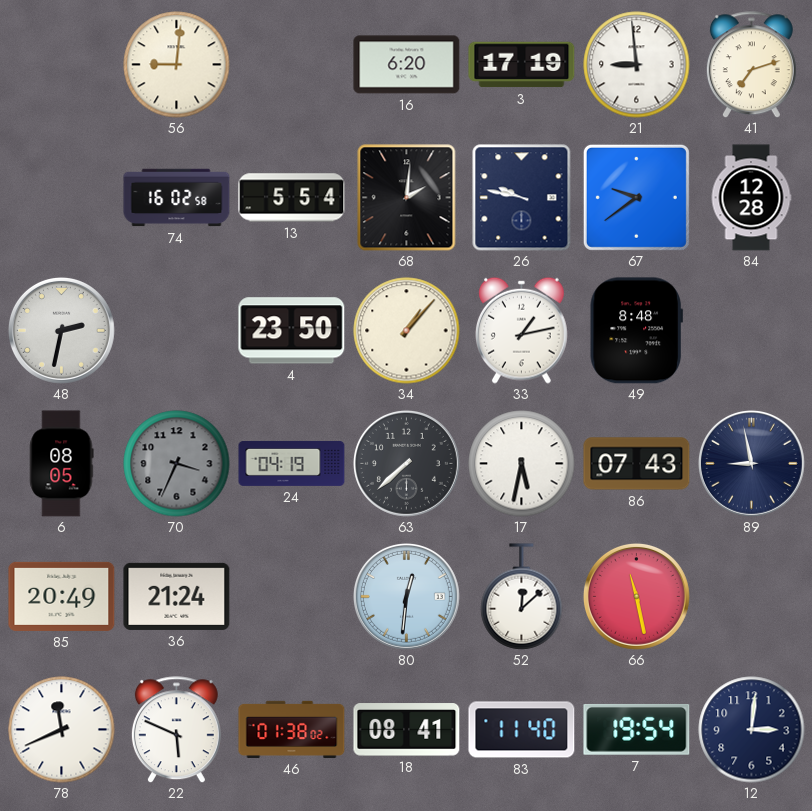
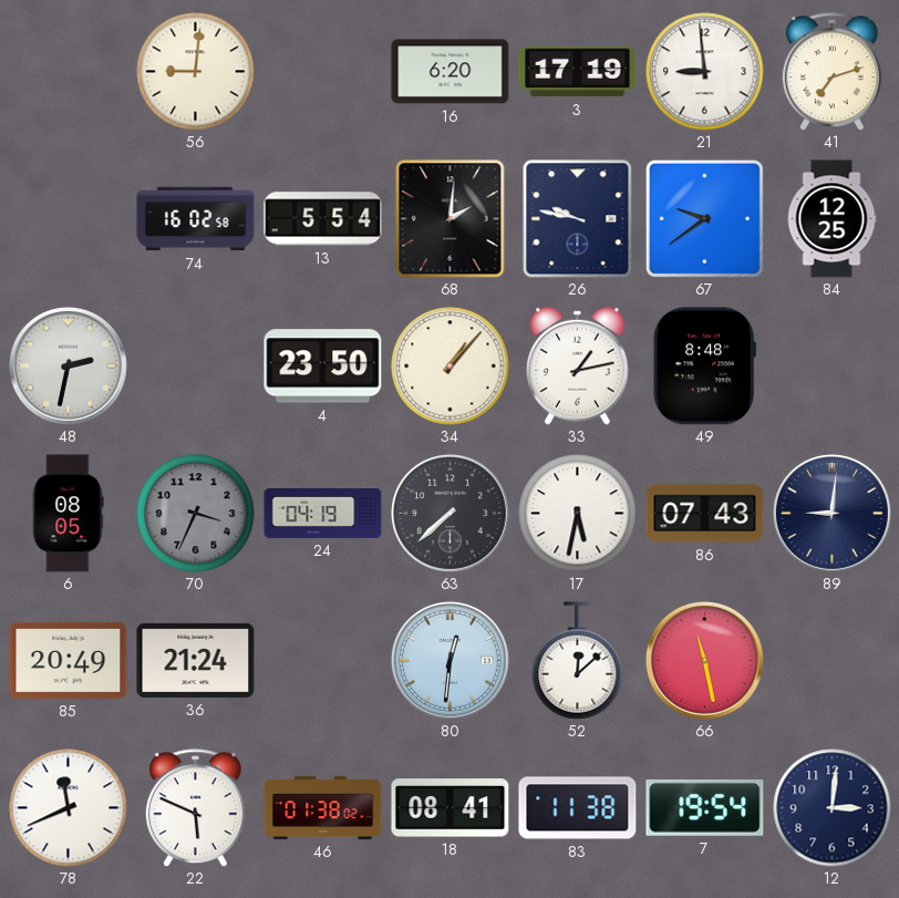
84: 12:28 -> 12:25
89: 8:58 -> 9:01
83: 11:40 -> 11:38
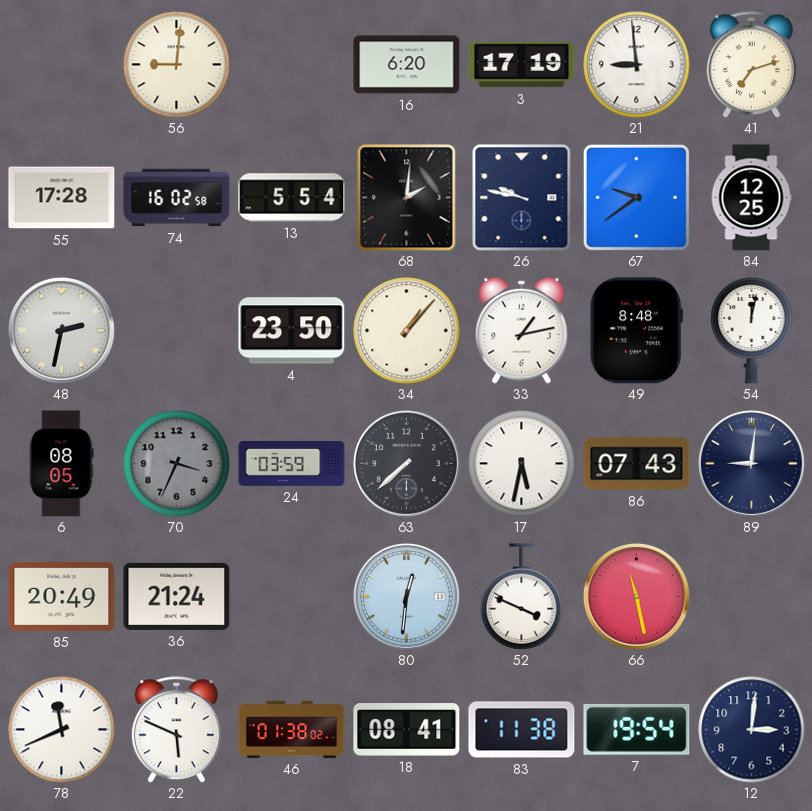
55: none -> 17:28
54: none -> 12:02
24: 04:19 -> 03:59
52: 12:08 -> 3:49
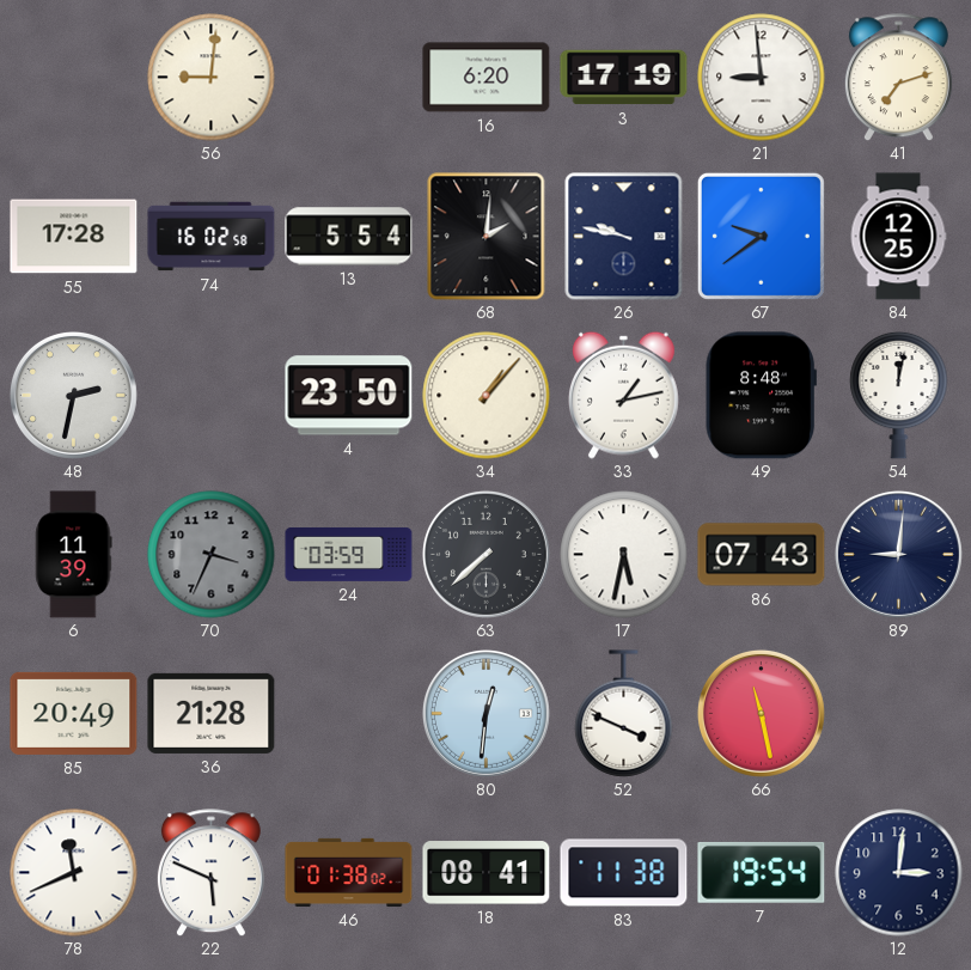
6: 08:05 -> 11:39
36: 21:24 -> 21:28
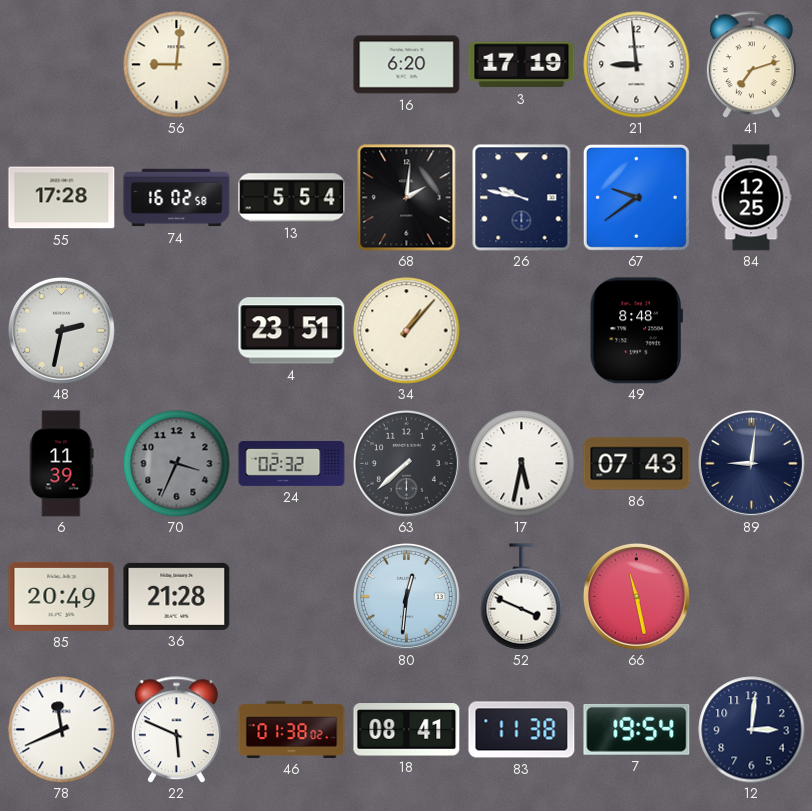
4: 23:50 -> 23:51
33: 1:13 -> none
54: 12:02 -> none
24: 03:59 -> 02:32
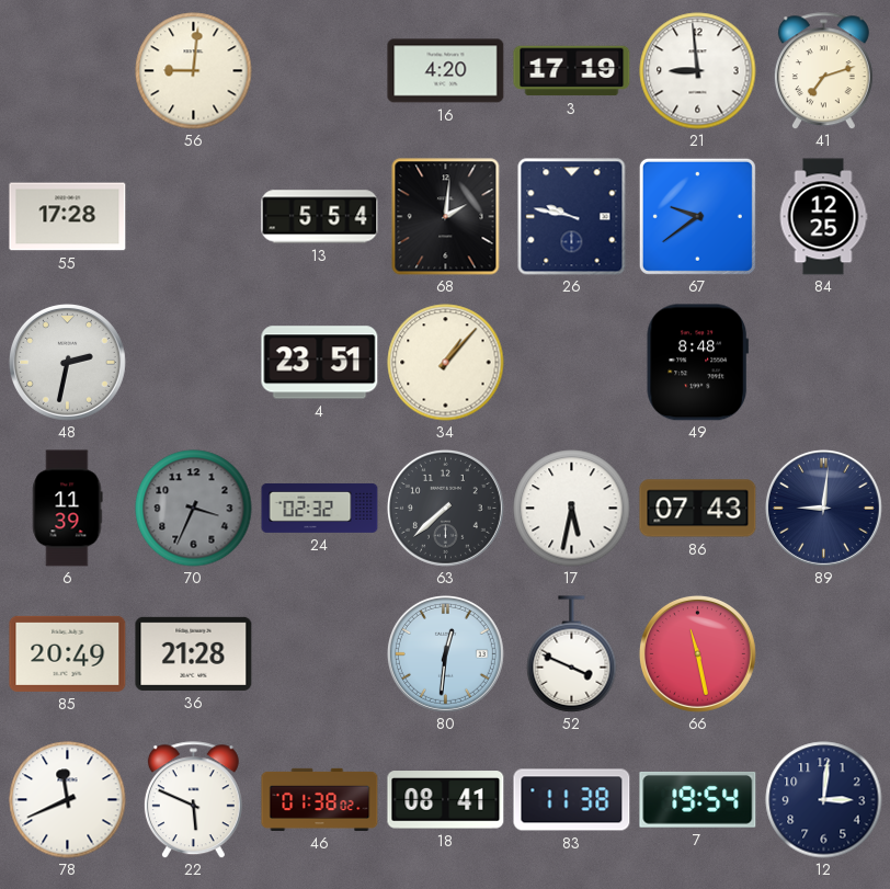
16: 6:20 -> 4:20
74: 16:02 -> none
